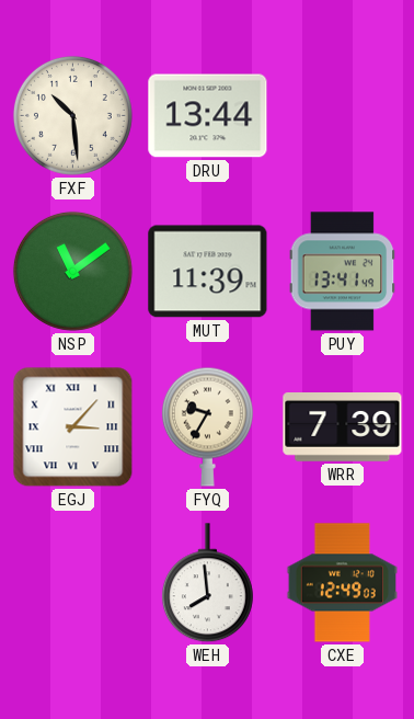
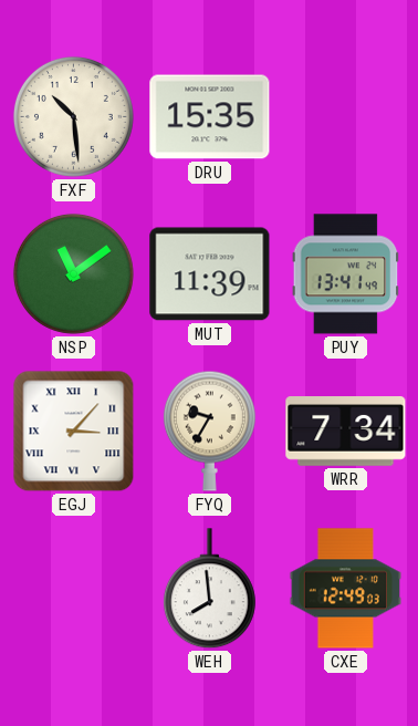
DRU: 13:44 -> 15:35
WRR: 7:39 -> 7:34
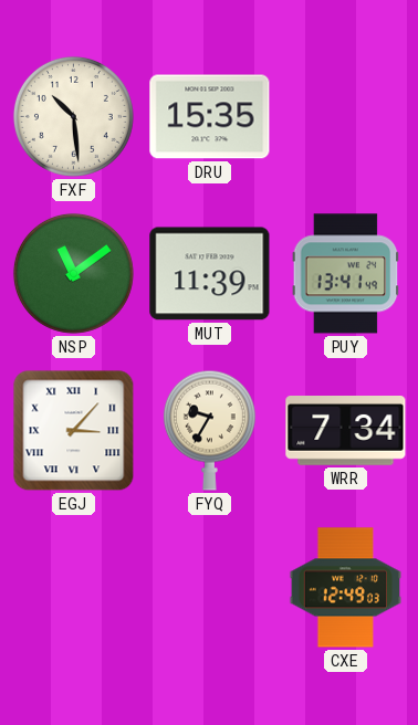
WEH: 7:59 -> none
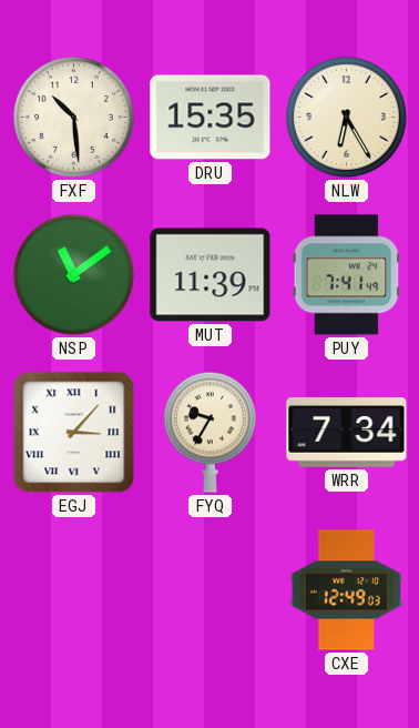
NLW: none -> 6:25
PUY: 13:41 -> 7:41
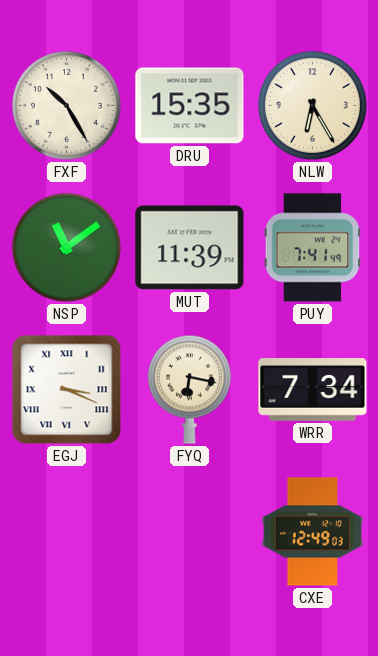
FXF: 10:29 -> 10:25
EGJ: 3:07 -> 3:19
FYQ: 9:35 -> 6:17
